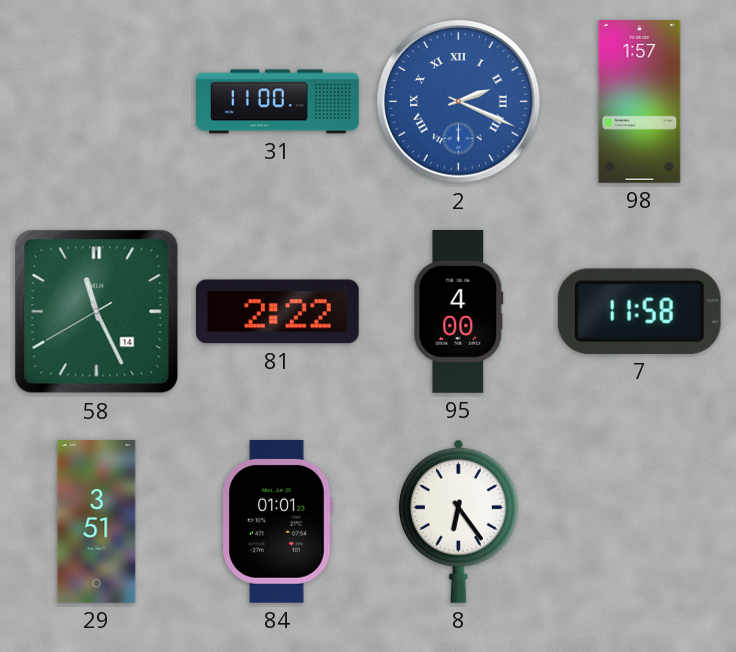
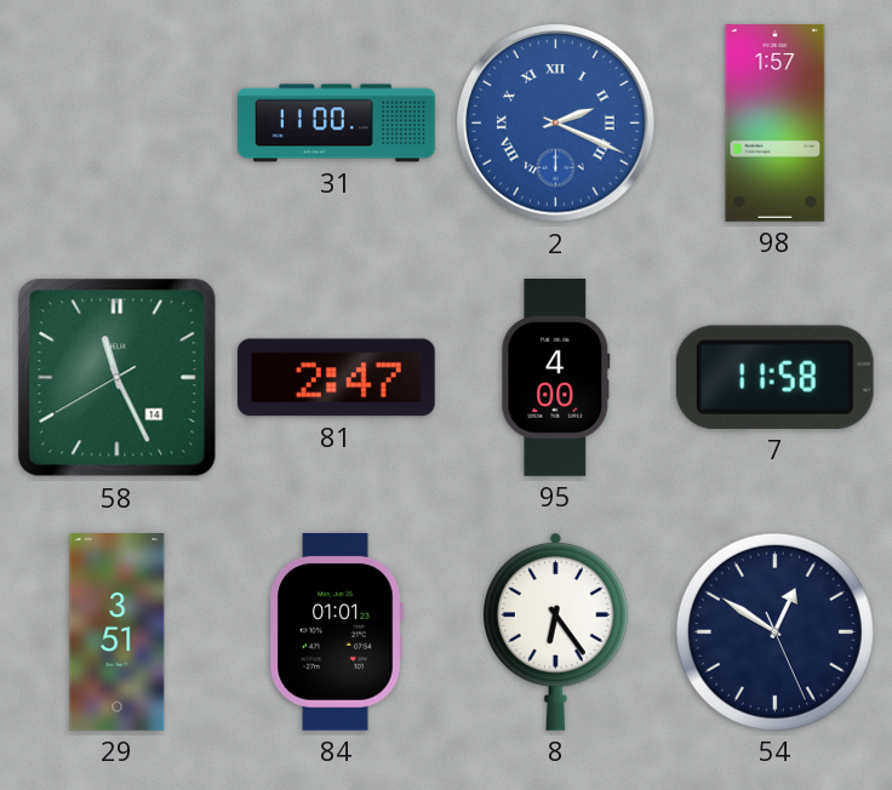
81: 2:22 -> 2:47
54: none -> 12:50
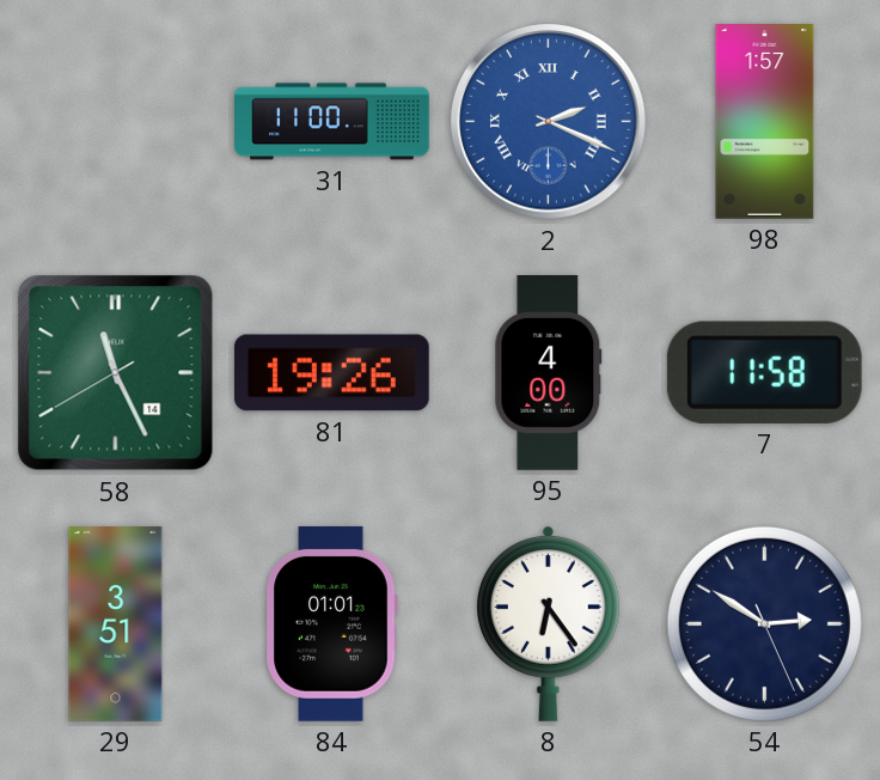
81: 2:47 -> 19:26
54: 12:50 -> 2:50
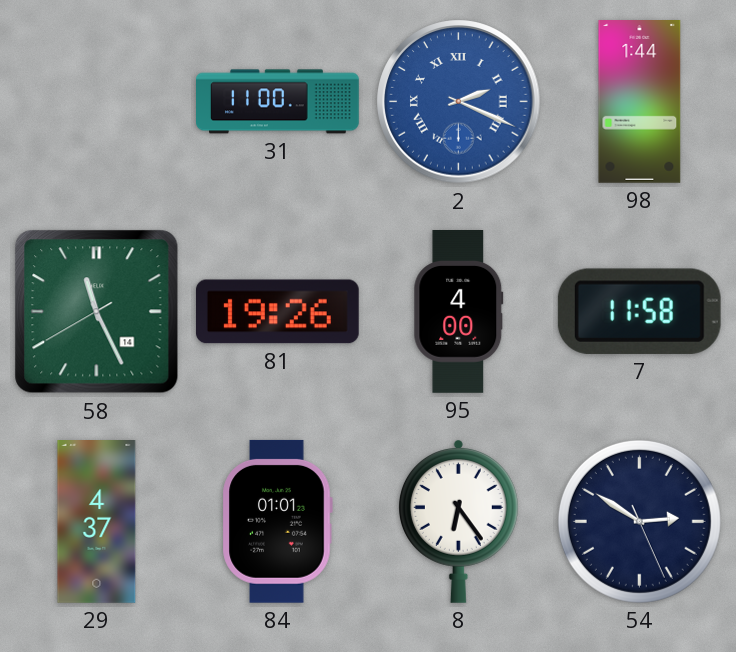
98: 1:57 -> 1:44
29: 3:51 -> 4:37
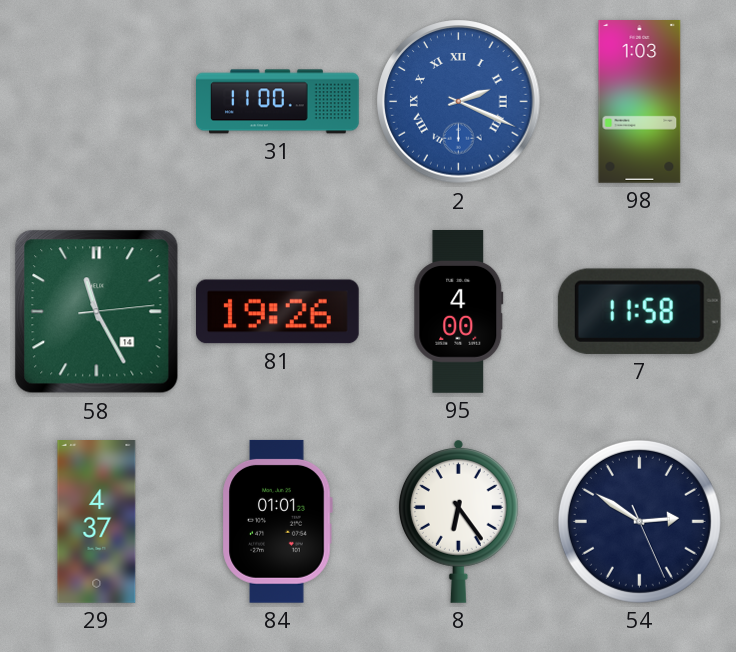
98: 1:44 -> 1:03
58: 11:25:40 -> 11:25:14
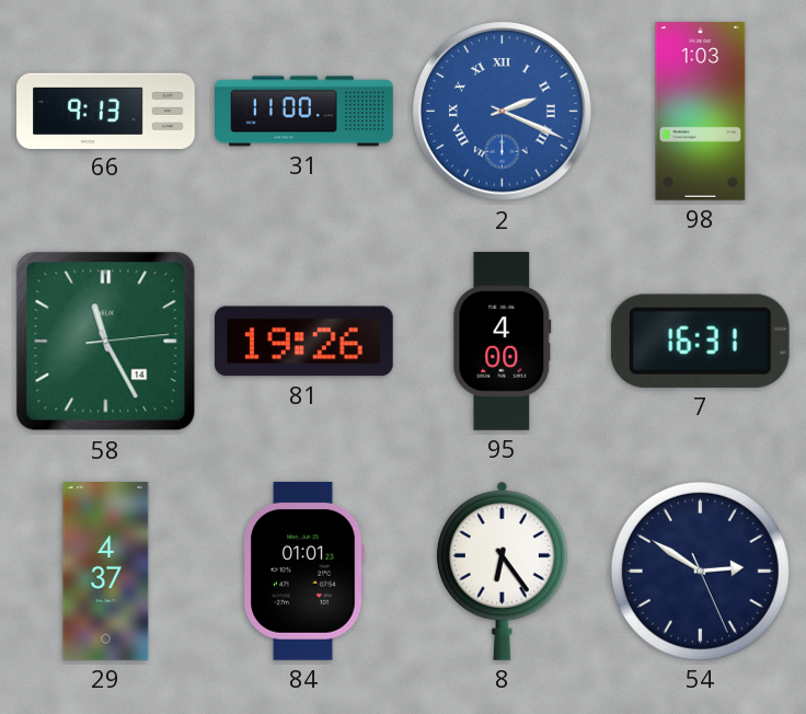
66: none -> 9:13
7: 11:58 -> 16:31
